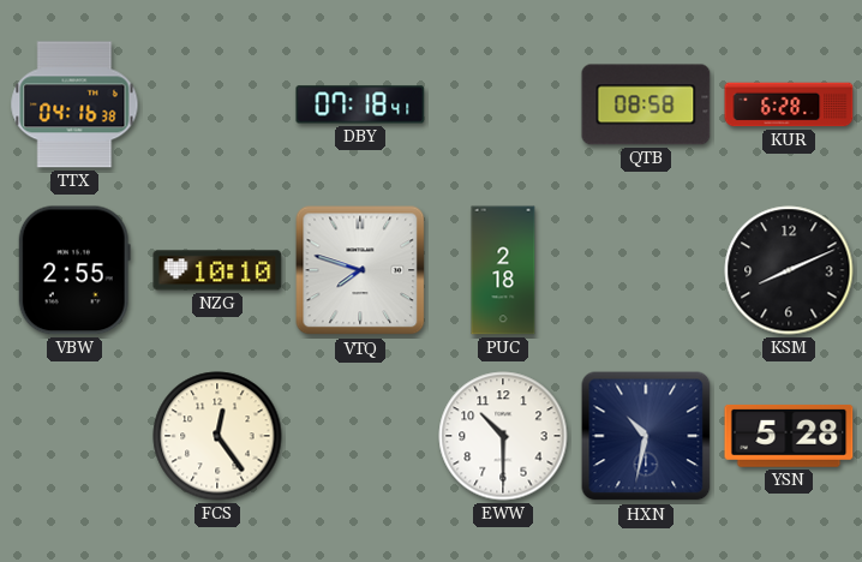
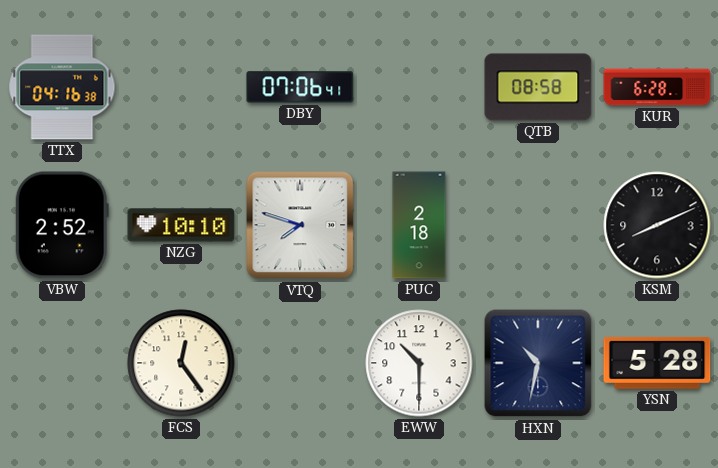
DBY: 07:18 -> 07:06
VBW: 2:55 -> 2:52
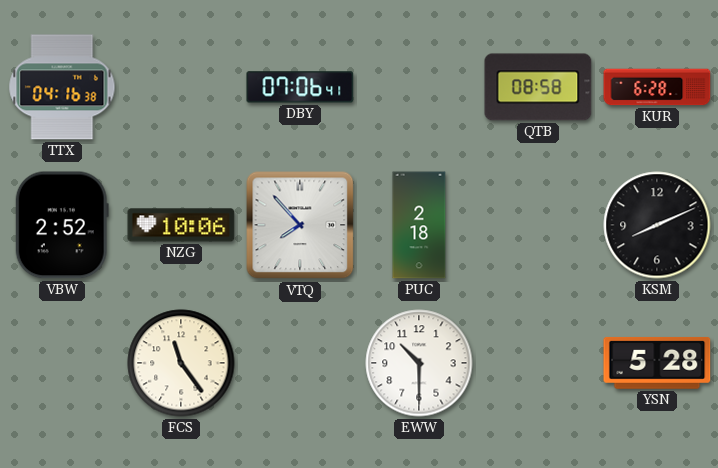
NZG: 10:10 -> 10:06
VTQ: 7:48 -> 7:53
FCS: 12:24 -> 11:24
HXN: 10:32 -> none
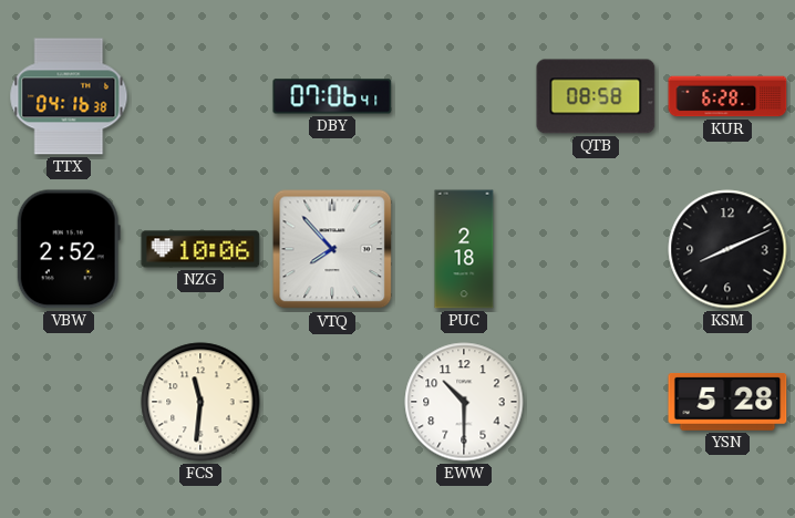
FCS: 11:24 -> 11:31
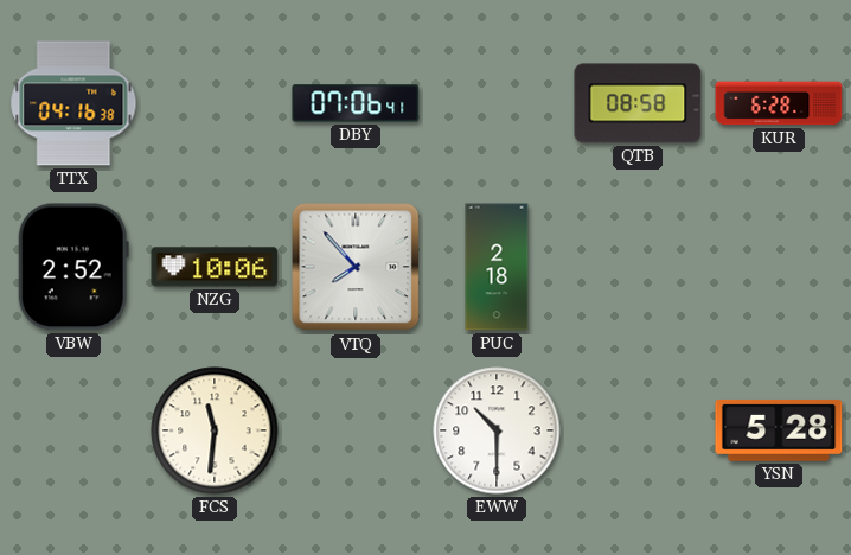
KSM: 8:11 -> none
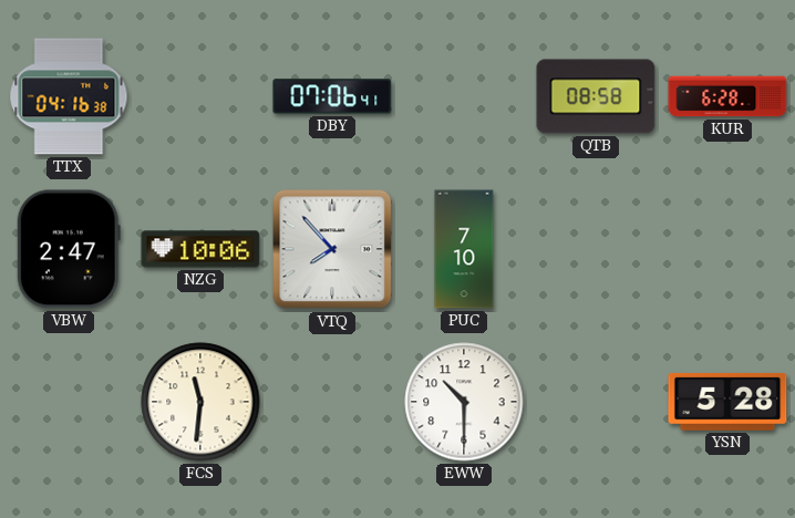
VBW: 2:52 -> 2:47
PUC: 2:18 -> 7:10
